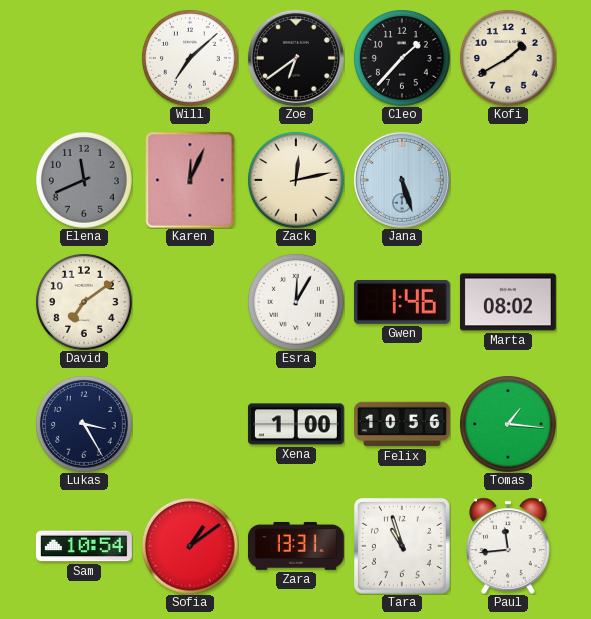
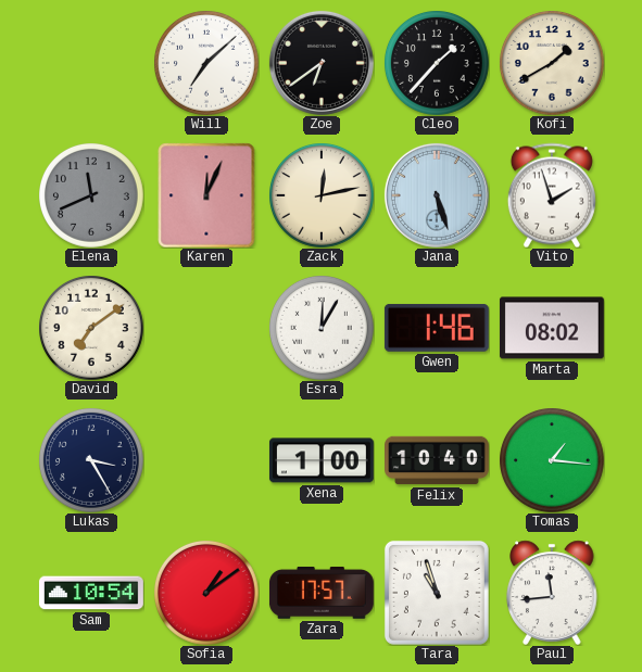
Vito: none -> 1:57
Felix: 10:56 -> 10:40
Zara: 13:31 -> 17:57
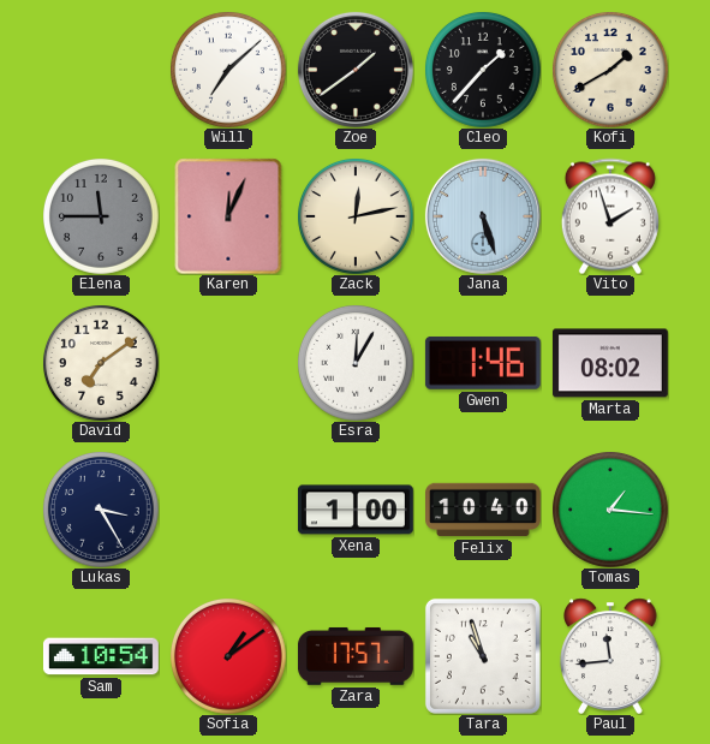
Zoe: 6:39 -> 1:39
Elena: 11:41 -> 11:45
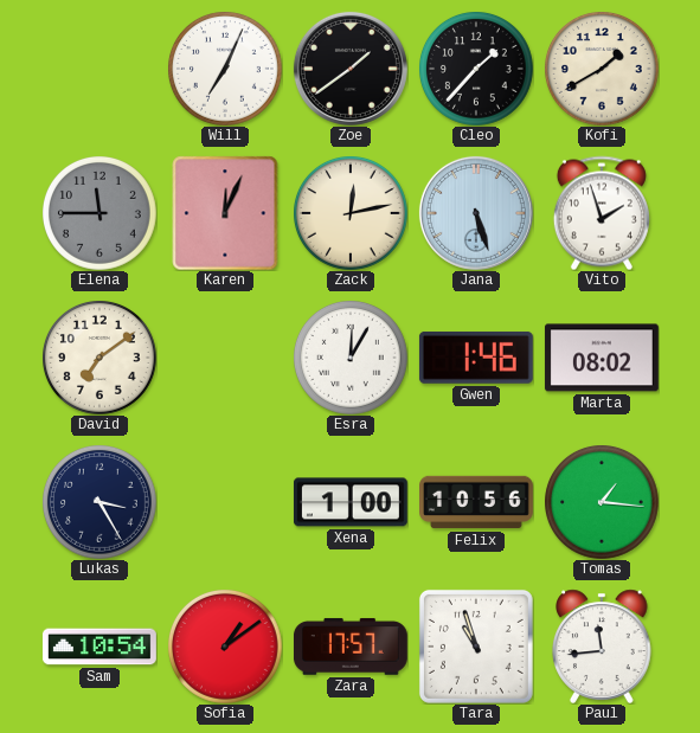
Will: 7:08 -> 7:04
Felix: 10:40 -> 10:56
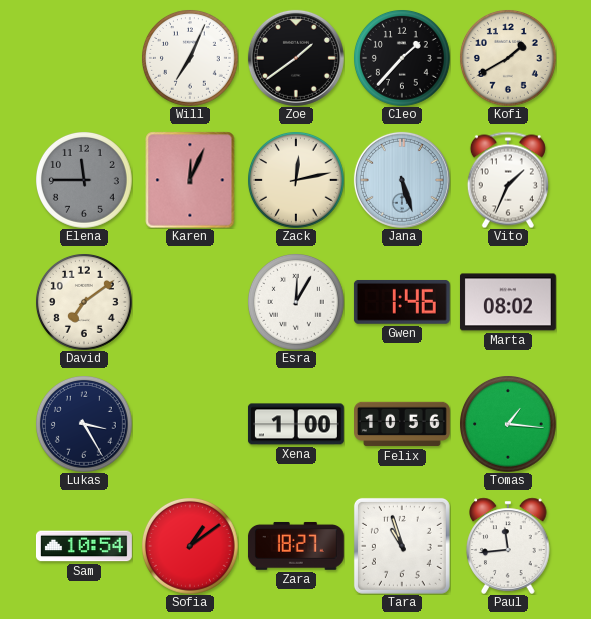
Vito: 1:57 -> 1:34
Zara: 17:57 -> 18:27
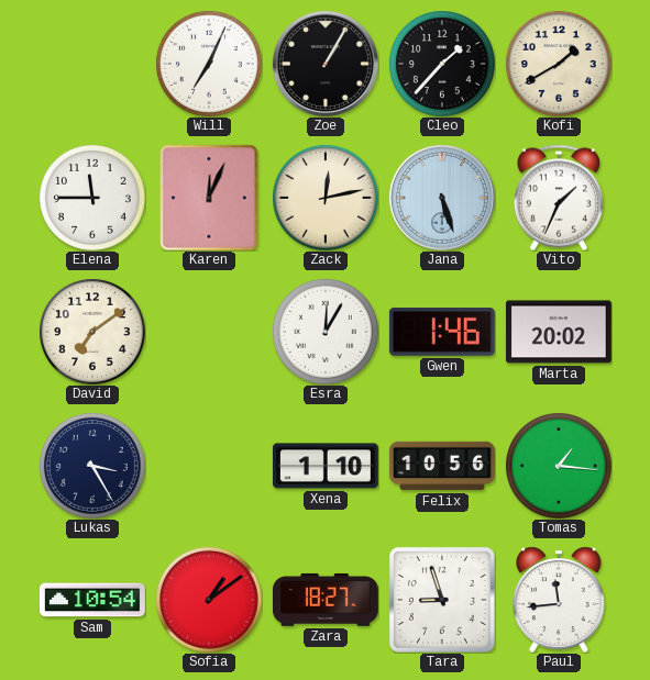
Zoe: 1:39 -> 1:05
Elena dial: grey -> white
Marta: 08:02 -> 20:02
Xena: 1:00 -> 1:10
Tara: 10:57 -> 8:57
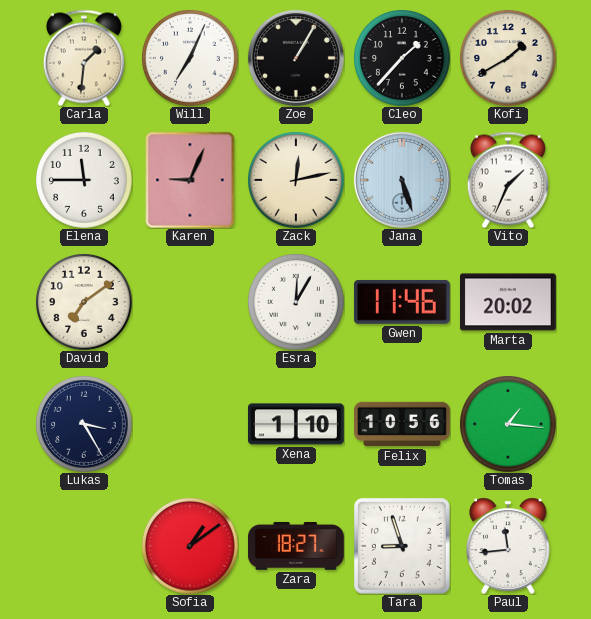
Carla: none -> 1:31
Karen: 12:04 -> 9:04
Gwen: 1:46 -> 11:46
Sam: 10:54 -> none
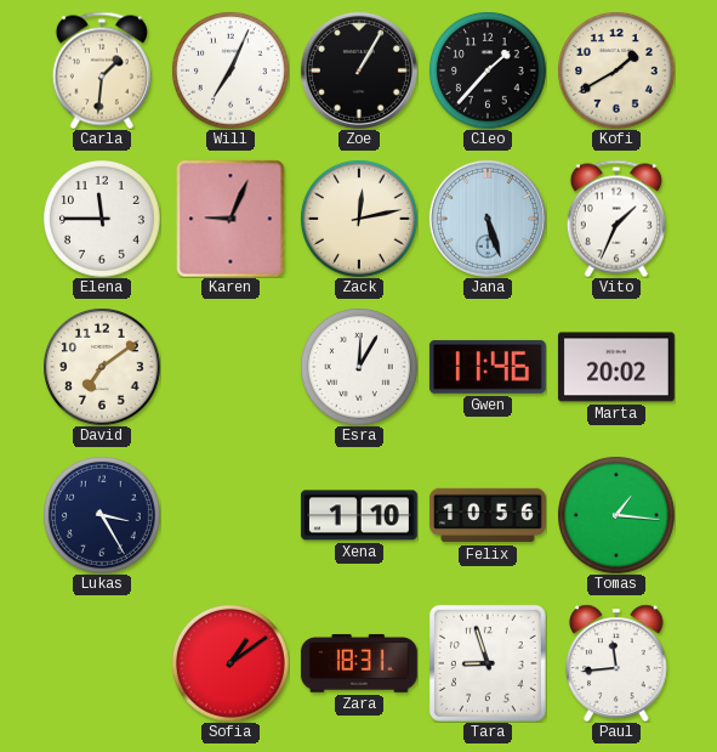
Zara: 18:27 -> 18:31
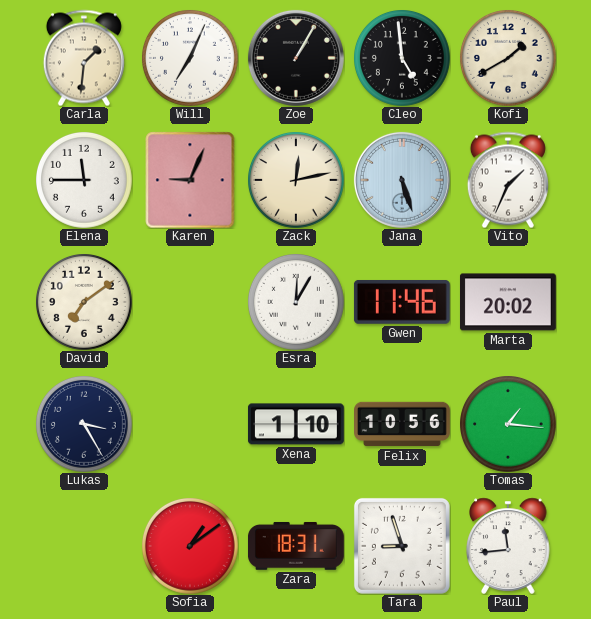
Cleo: 1:37 -> 4:59
